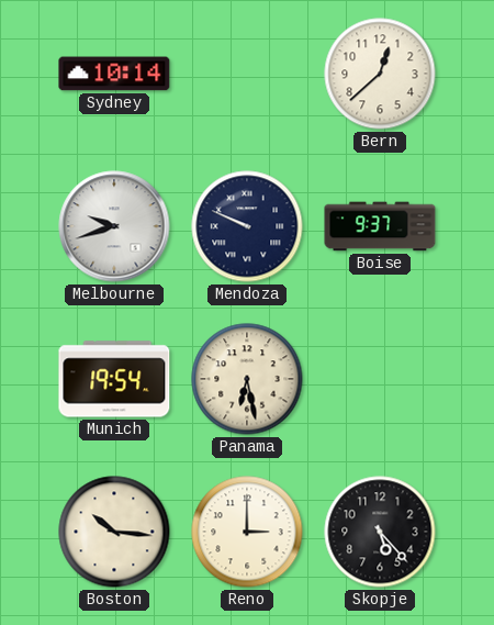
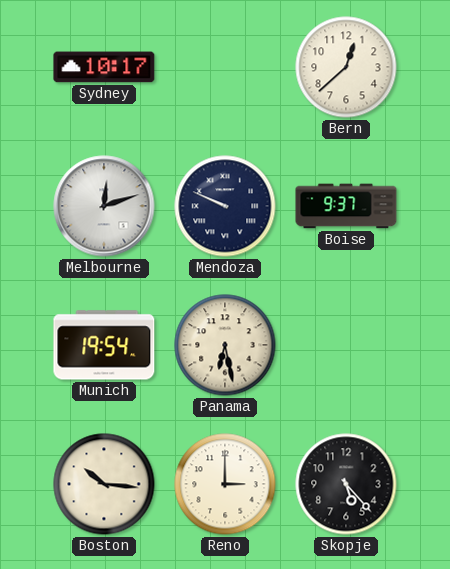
Sydney: 10:14 -> 10:17
Melbourne: 9:42 -> 12:12
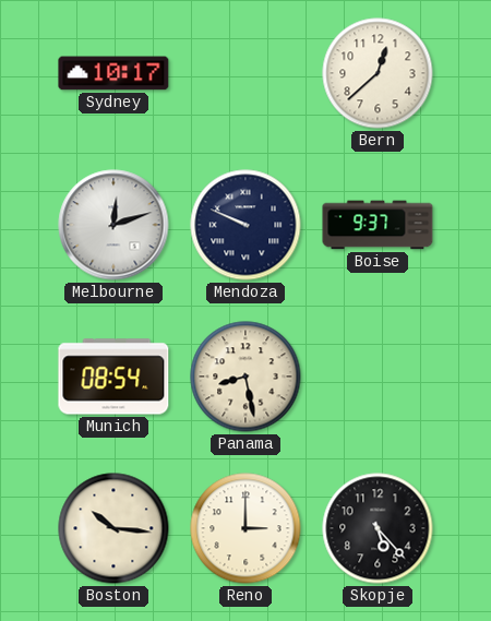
Munich: 19:54 -> 08:54
Panama: 6:28 -> 8:28
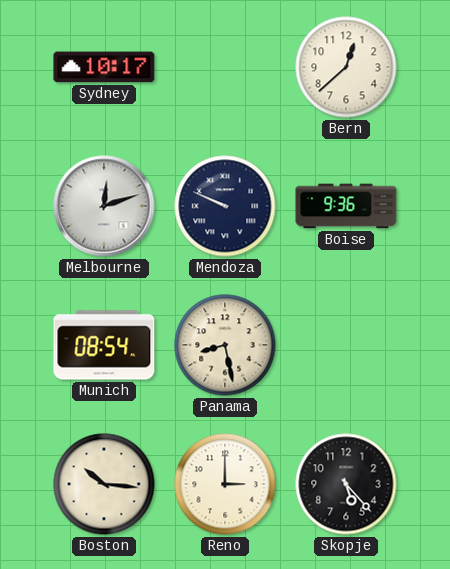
Boise: 9:37 -> 9:36
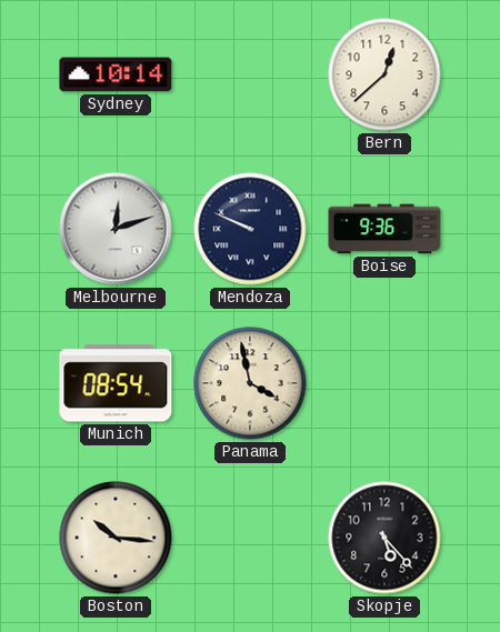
Sydney: 10:17 -> 10:14
Panama: 8:28 -> 3:58
Reno: 3:00 -> none
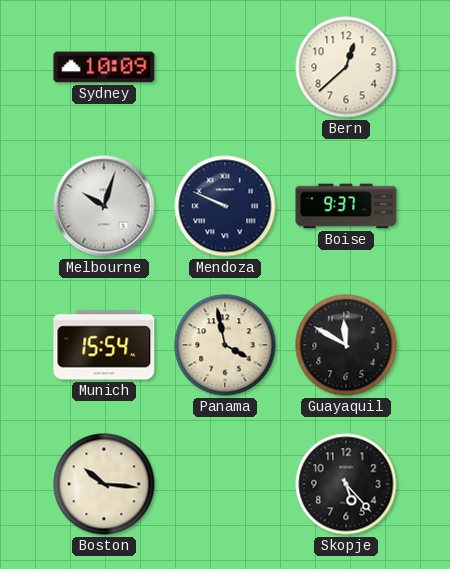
Sydney: 10:14 -> 10:09
Melbourne: 12:12 -> 10:03
Boise: 9:36 -> 9:37
Munich: 08:54 -> 15:54
Guayaquil: none -> 11:50
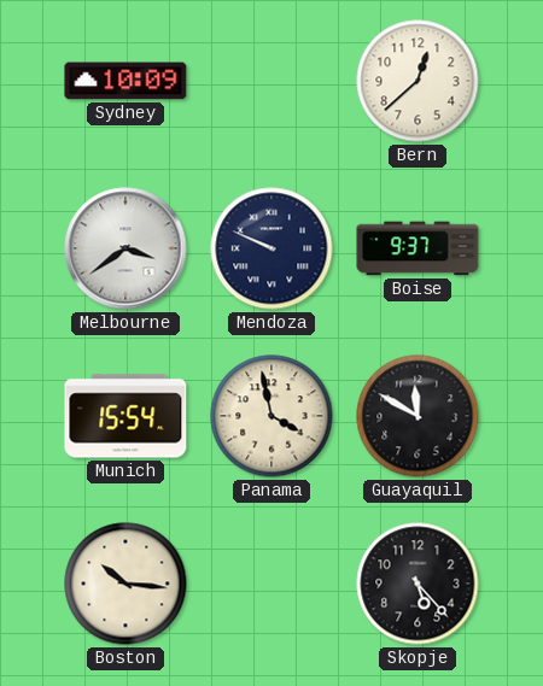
Melbourne: 10:03 -> 3:39
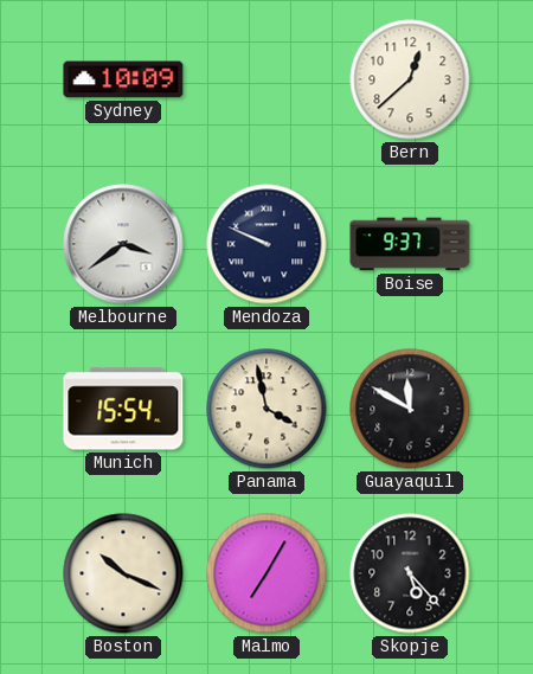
Boston: 10:16 -> 10:19
Malmo: none -> 7:05
